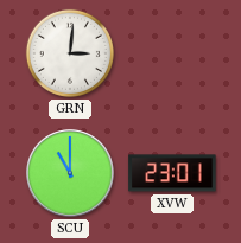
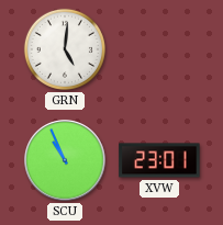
GRN: 3:01 -> 5:01
SCU: 11:00 -> 10:56
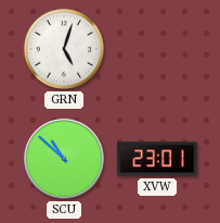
GRN: 5:01 -> 5:03
SCU: 10:56 -> 10:52
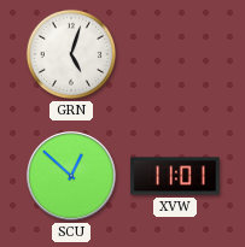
SCU: 10:52 -> 12:52
XVW: 23:01 -> 11:01
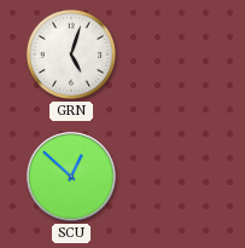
XVW: 11:01 -> none
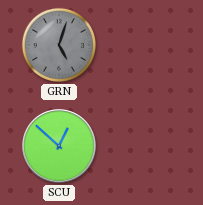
GRN dial: white -> grey
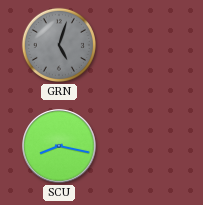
SCU: 12:52 -> 8:17
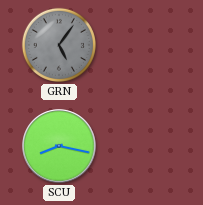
GRN: 5:03 -> 5:06
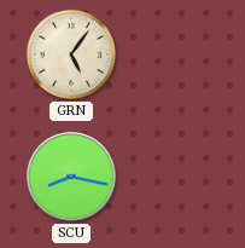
GRN dial: grey -> cream
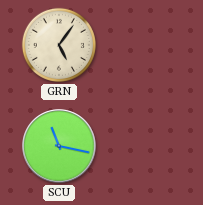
SCU: 8:17 -> 11:17
